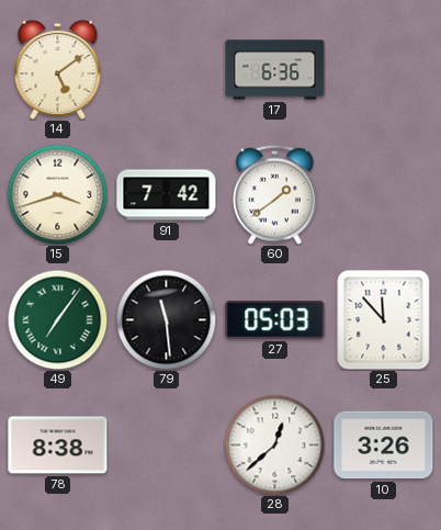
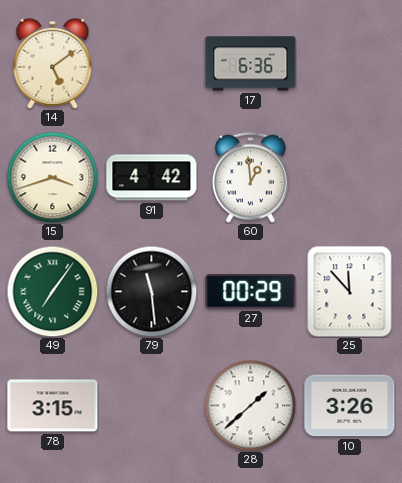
91: 7:42 -> 4:42
60: 1:39 -> 12:59
27: 05:03 -> 00:29
78: 8:38 -> 3:15
28: 12:38 -> 1:38
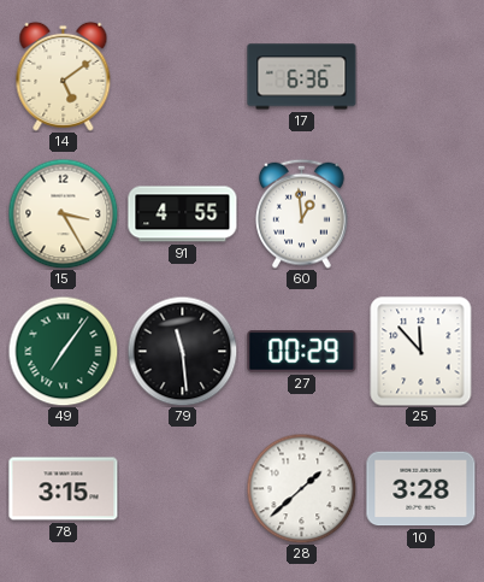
15: 3:42 -> 3:25
91: 4:42 -> 4:55
10: 3:26 -> 3:28
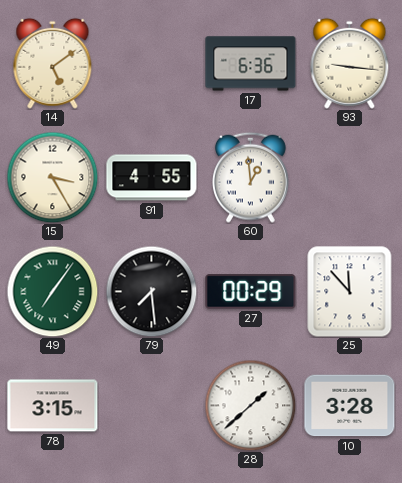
93: none -> 9:16
79: 11:29 -> 7:29
